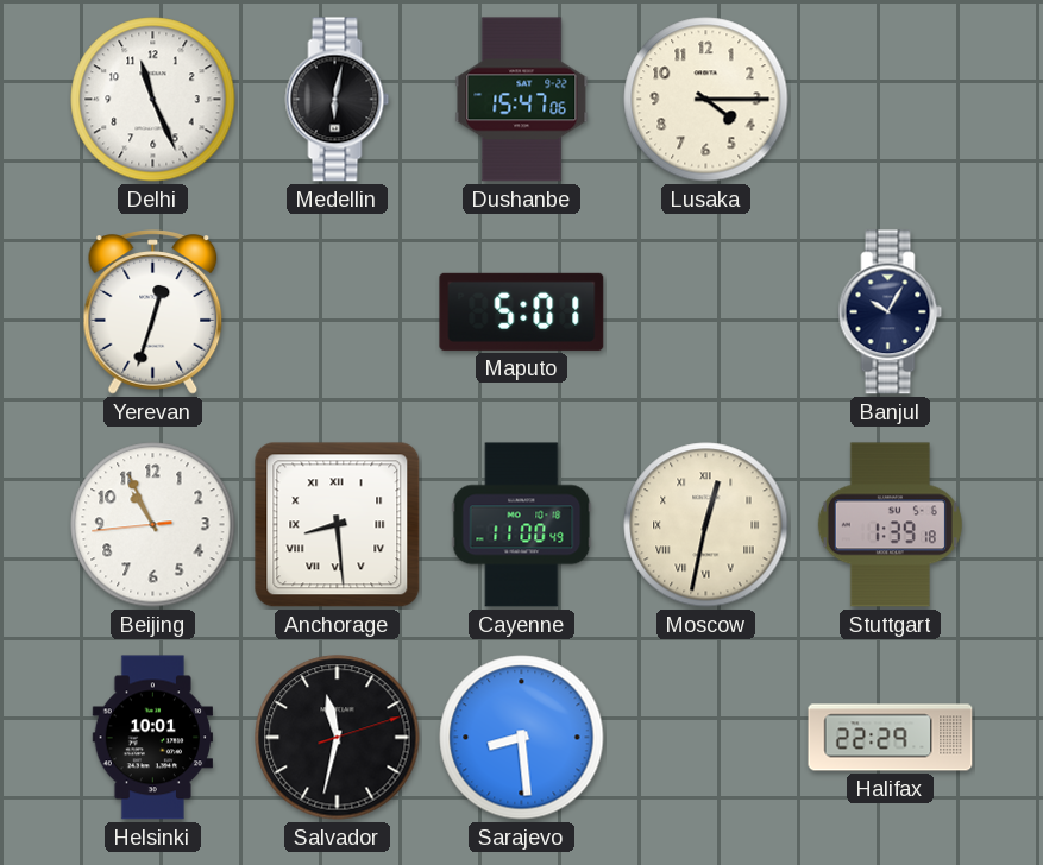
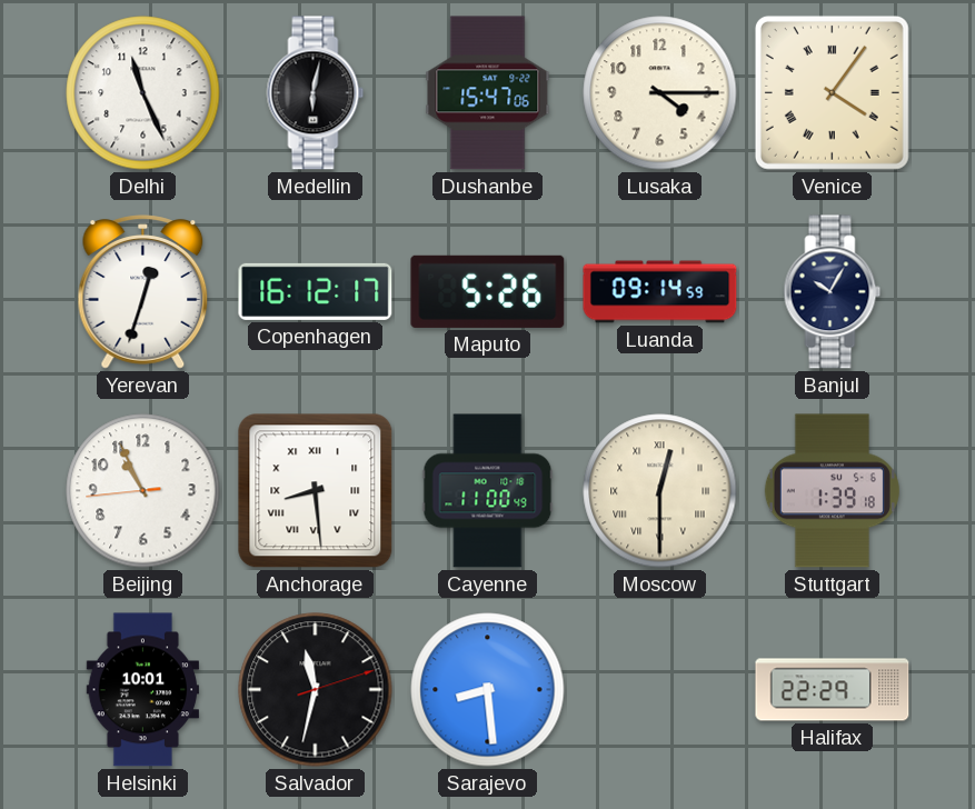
Venice: none -> 4:06
Copenhagen: none -> 16:12
Maputo: 5:01 -> 5:26
Luanda: none -> 09:14
Moscow: 12:32 -> 12:30
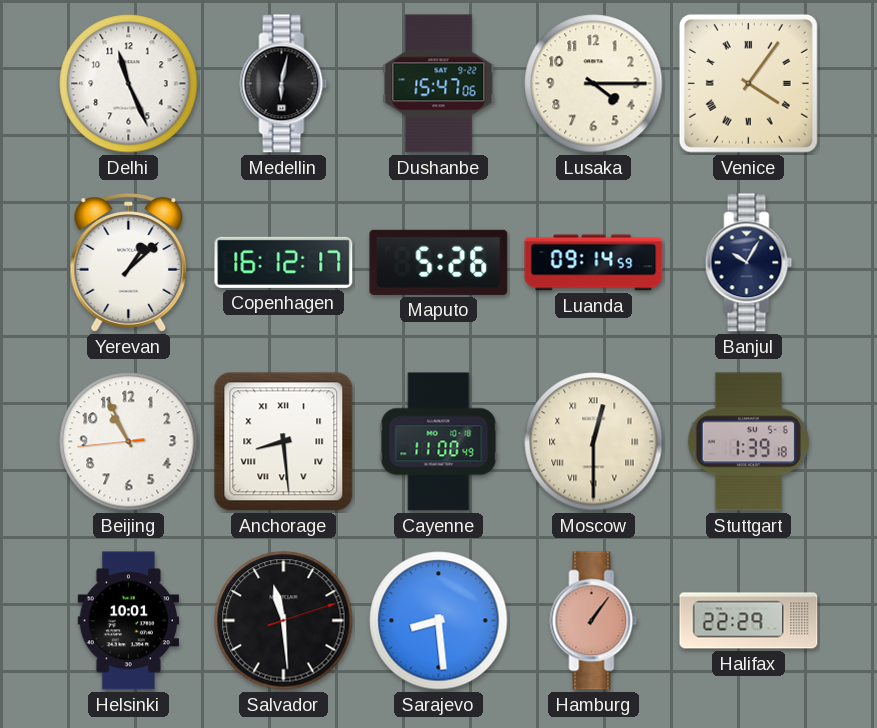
Yerevan: 12:33 -> 1:08
Salvador: 11:32 -> 11:29
Hamburg: none -> 1:06
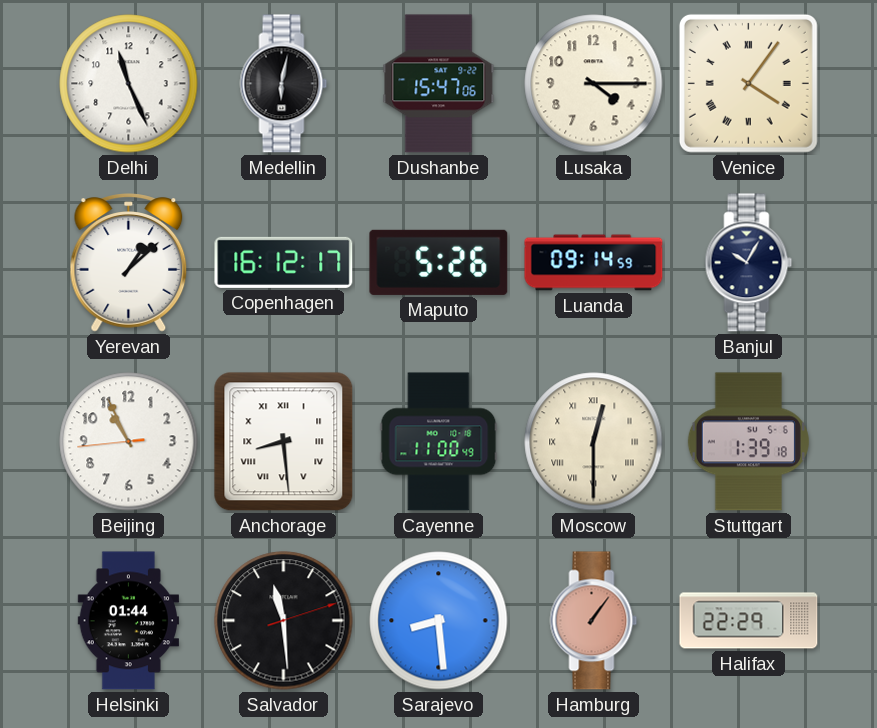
Helsinki: 10:01 -> 01:44
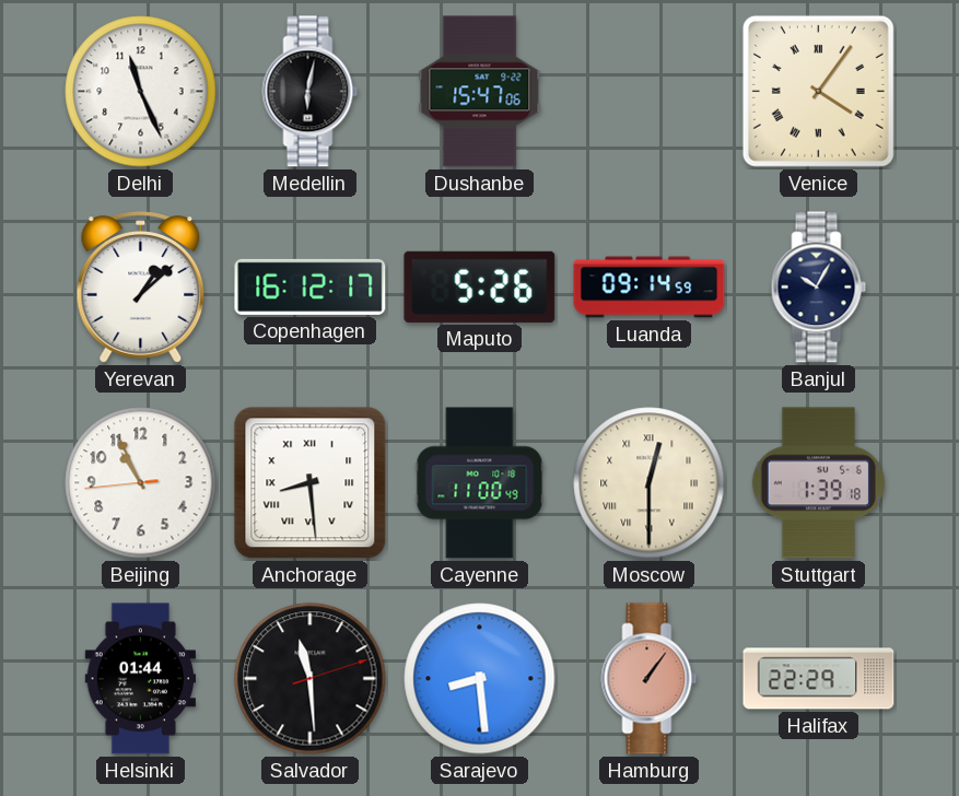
Lusaka: 4:15 -> none
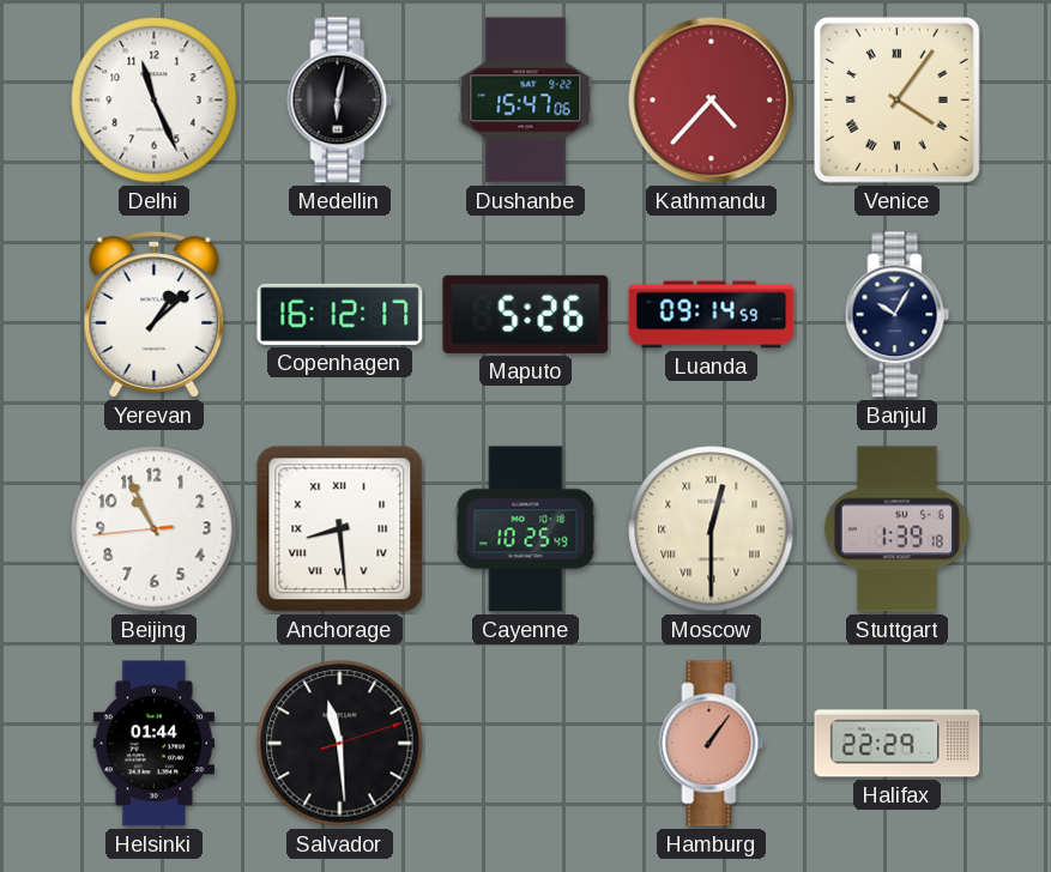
Kathmandu: none -> 4:37
Cayenne: 11:00 -> 10:25
Sarajevo: 8:29 -> none
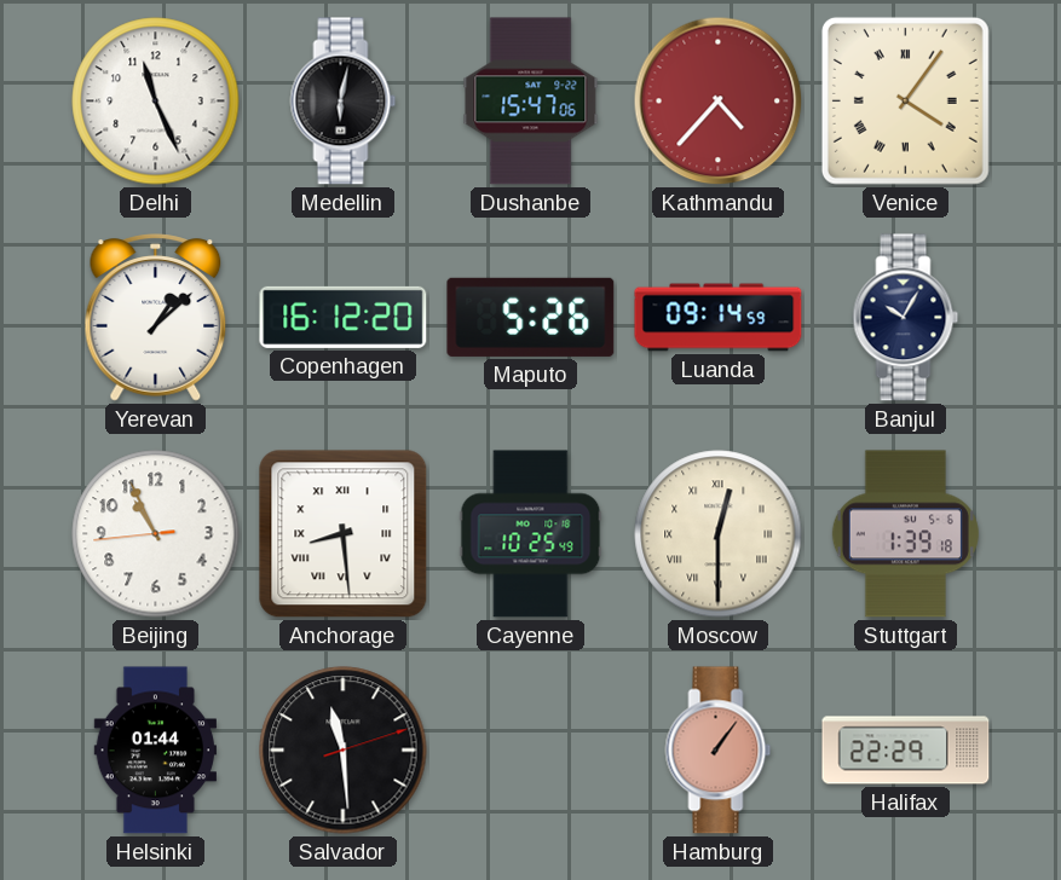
Copenhagen: 16:12:17 -> 16:12:20
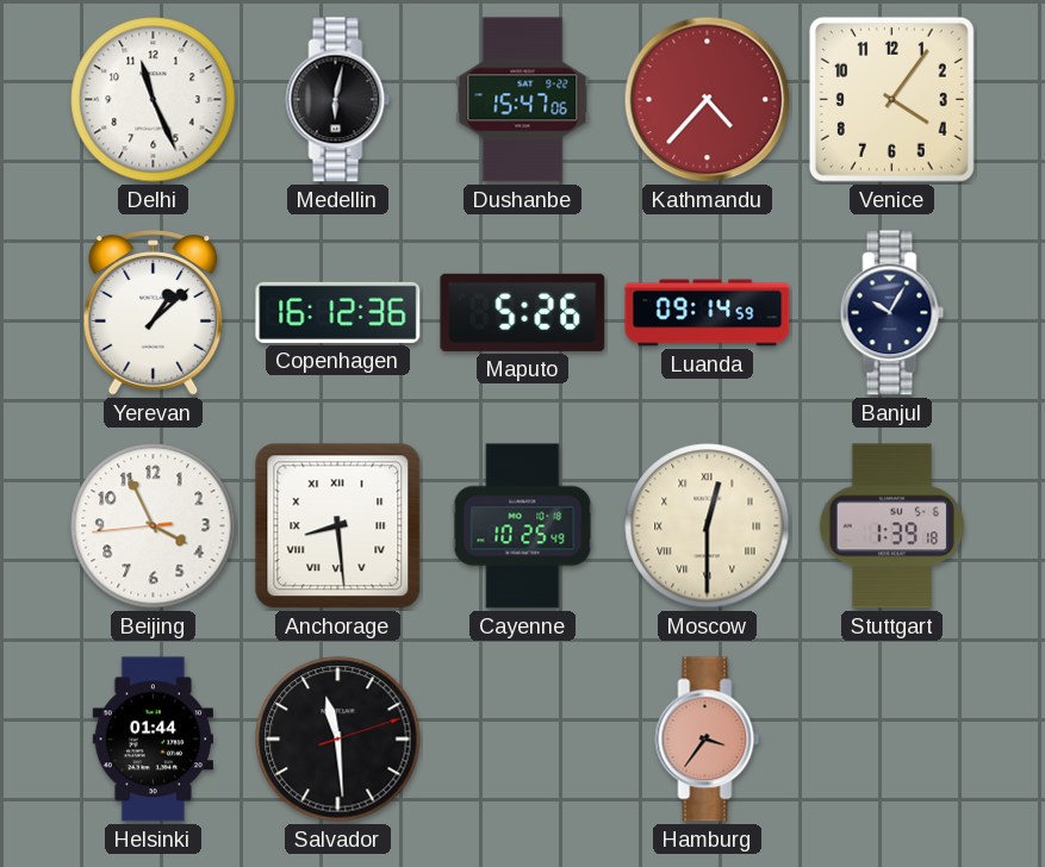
Venice numerals: Roman -> Arabic
Copenhagen: 16:12:20 -> 16:12:36
Beijing: 10:55 -> 3:55
Hamburg: 1:06 -> 3:36
Halifax: 22:29 -> none
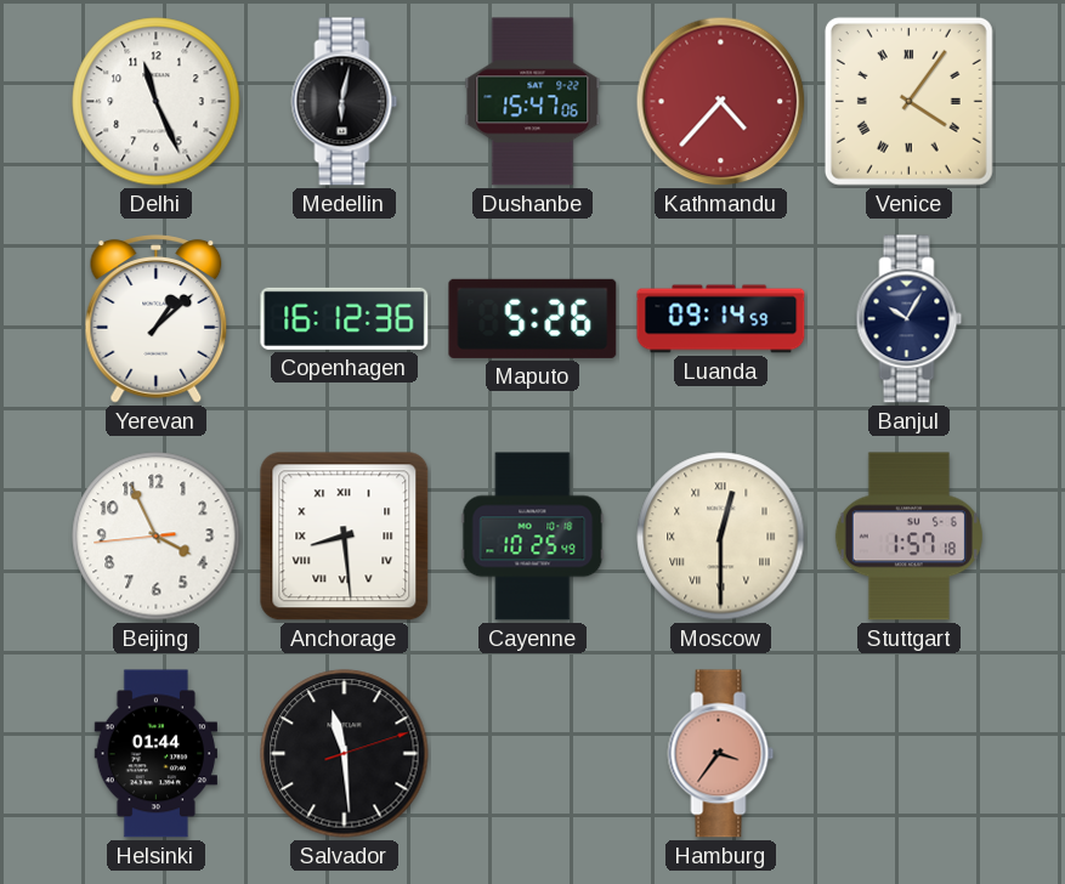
Venice numerals: Arabic -> Roman
Stuttgart: 1:39 -> 1:57
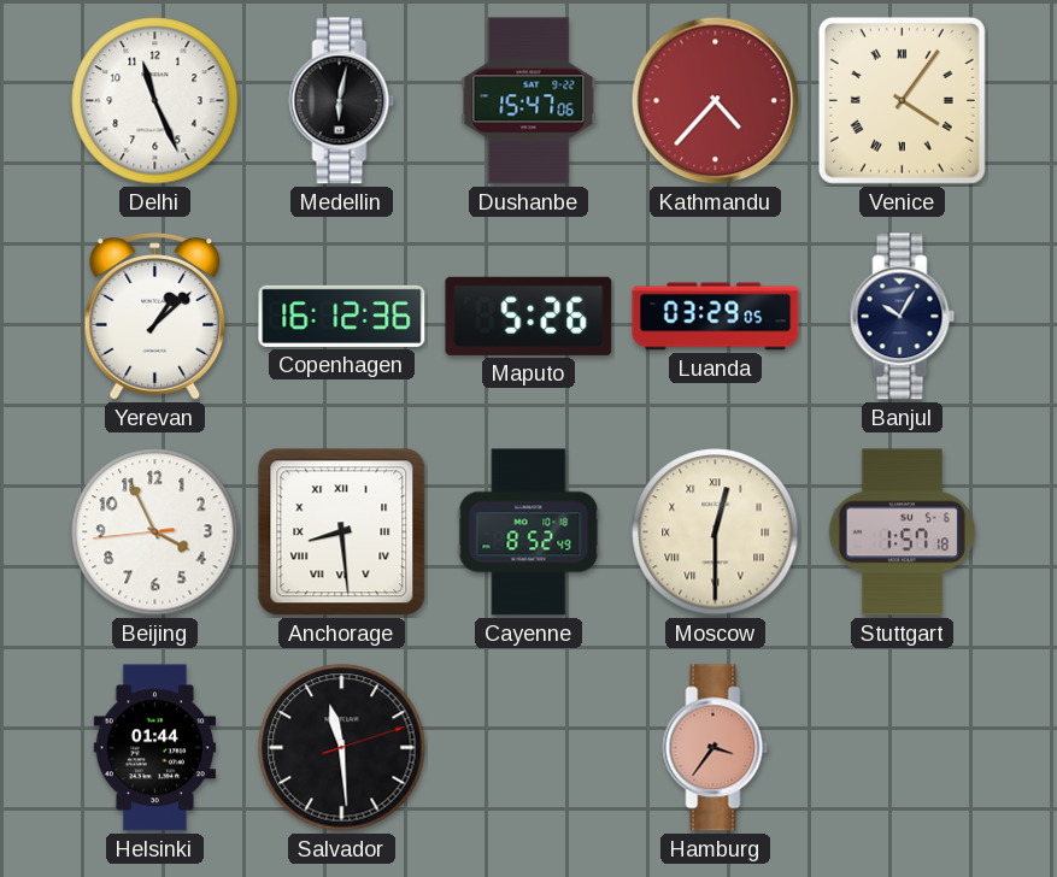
Luanda: 09:14 -> 03:29
Cayenne: 10:25 -> 8:52
